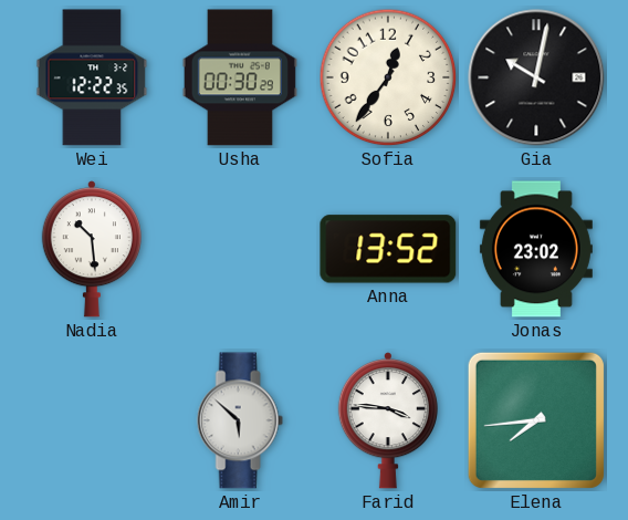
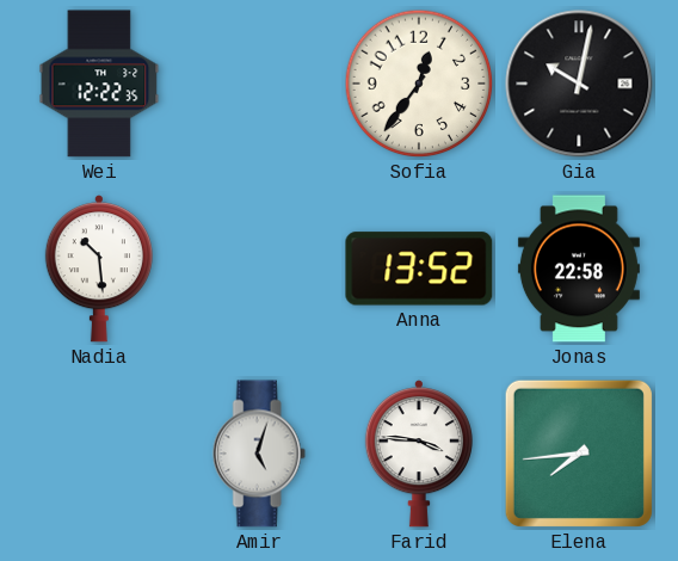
Usha: 00:30 -> none
Jonas: 23:02 -> 22:58
Amir: 5:52 -> 5:03
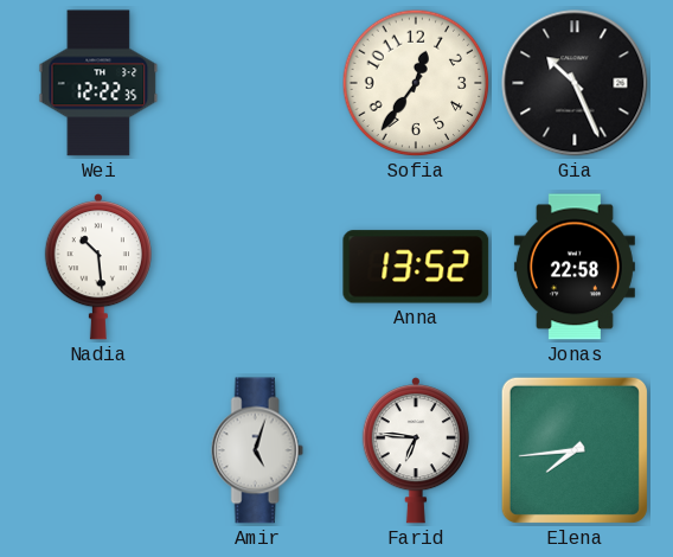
Gia: 10:02 -> 10:26
Farid: 3:46 -> 6:46
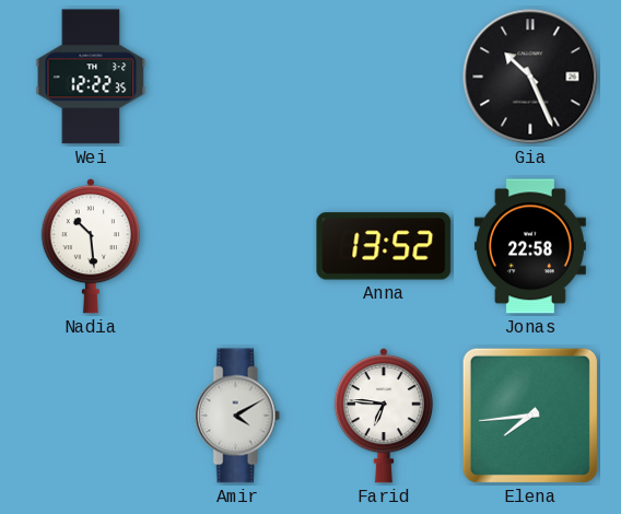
Sofia: 12:36 -> none
Amir: 5:03 -> 4:10
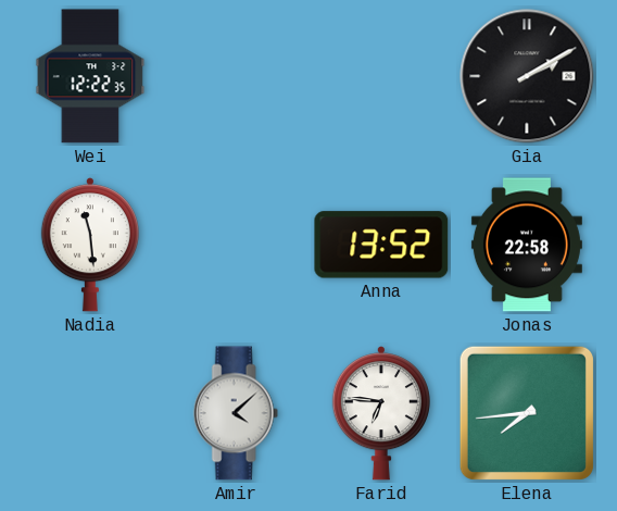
Gia: 10:26 -> 2:10
Nadia: 10:29 -> 11:29
Amir: 4:10 -> 4:08
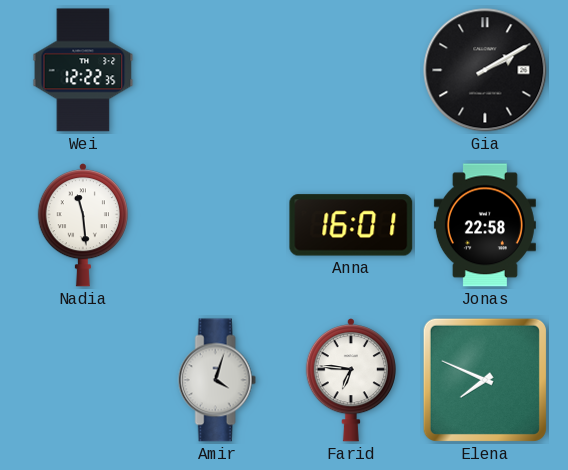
Anna: 13:52 -> 16:01
Amir: 4:08 -> 4:03
Elena: 7:44 -> 7:49
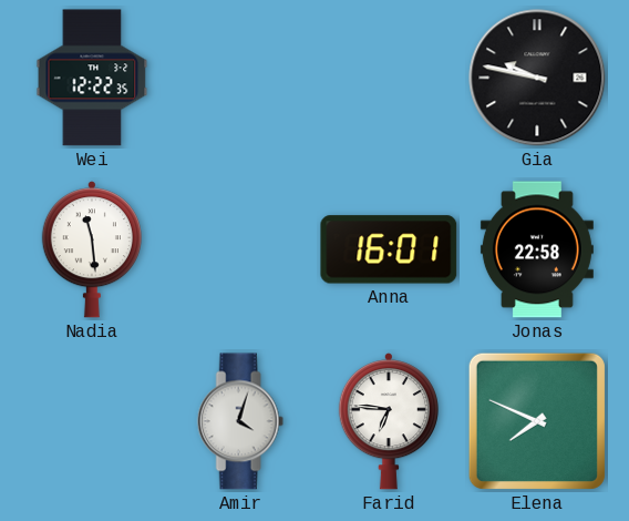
Gia: 2:10 -> 9:47
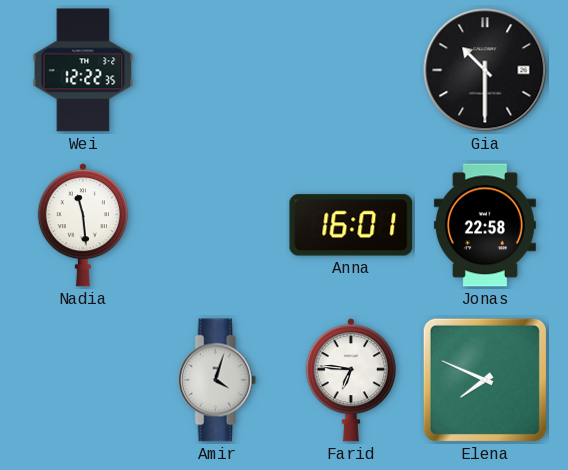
Gia: 9:47 -> 10:30
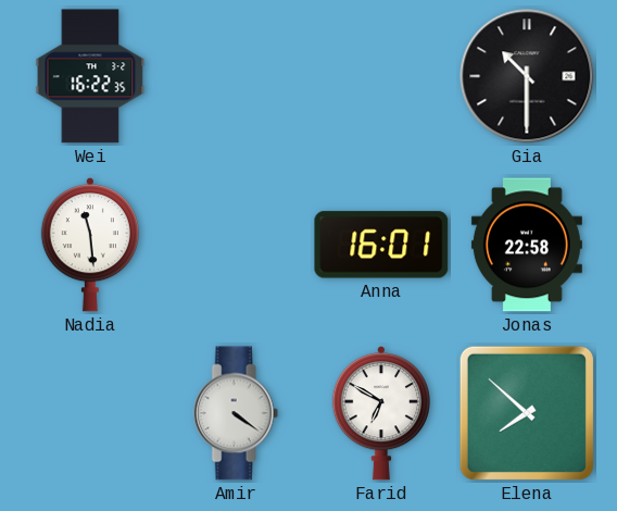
Wei: 12:22 -> 16:22
Amir: 4:03 -> 4:21
Farid: 6:46 -> 6:50
Elena: 7:49 -> 7:52
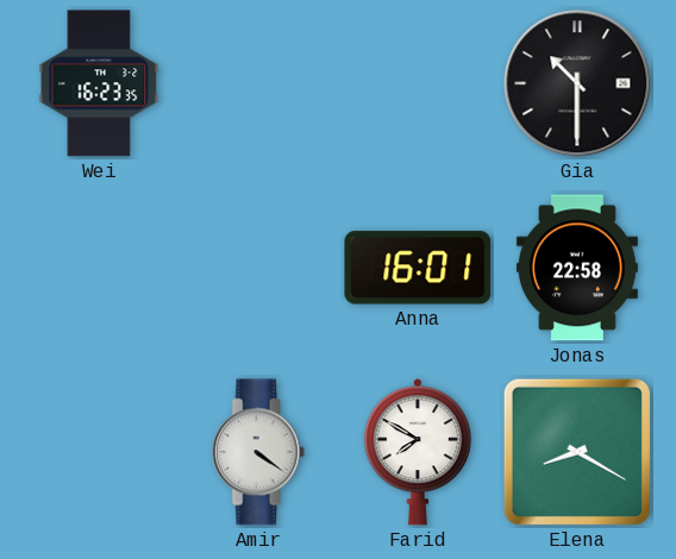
Wei: 16:22 -> 16:23
Nadia: 11:29 -> none
Farid: 6:50 -> 7:50
Elena: 7:52 -> 8:20
